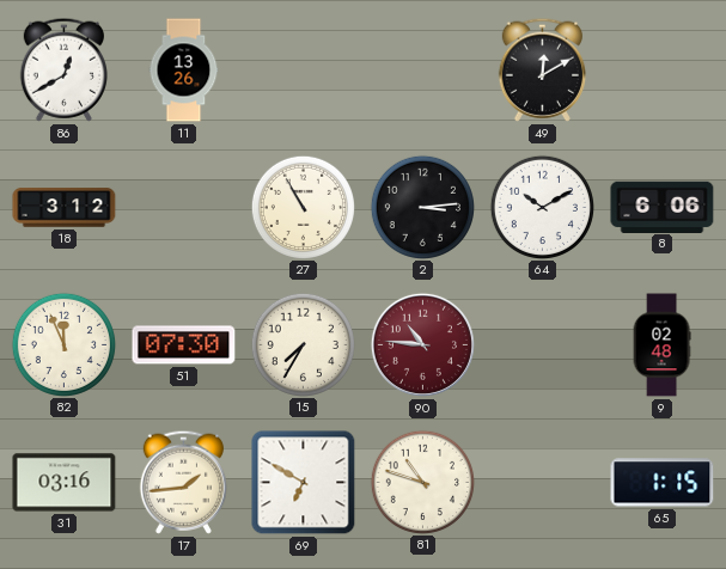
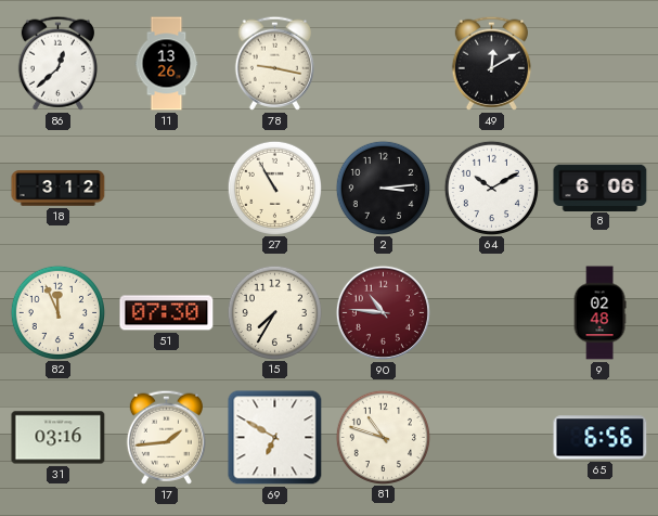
86: 12:40 -> 12:38
78: none -> 9:17
65: 1:15 -> 6:56
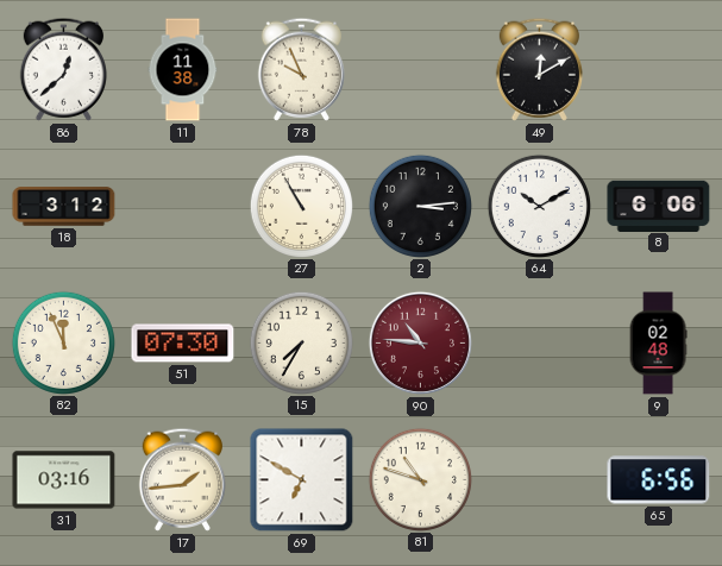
11: 13:26 -> 11:38
78: 9:17 -> 9:56
